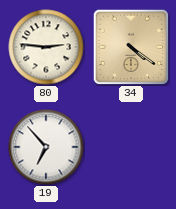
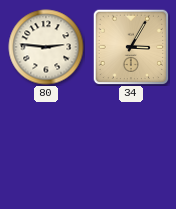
34: 4:21 -> 3:05
19: 6:53 -> none
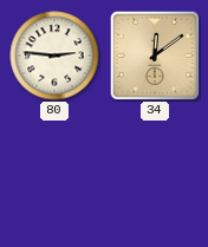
34: 3:05 -> 12:09
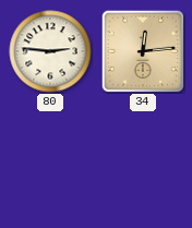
34: 12:09 -> 12:14
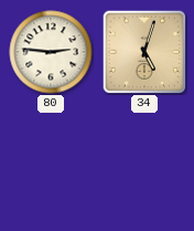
34: 12:14 -> 5:03
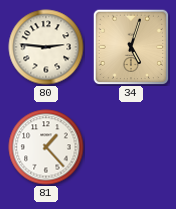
81: none -> 1:23
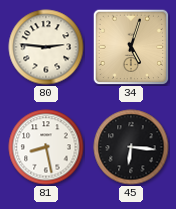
81: 1:23 -> 8:28
45: none -> 6:16
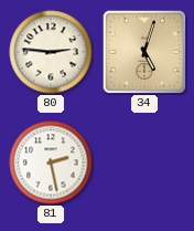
81: 8:28 -> 2:28
45: 6:16 -> none
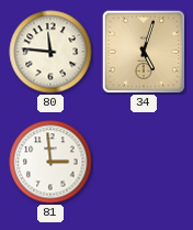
80: 2:46 -> 11:46
81: 2:28 -> 2:59
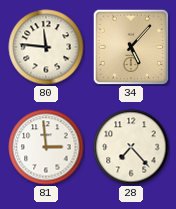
34: 5:03 -> 5:07
28: none -> 7:23
